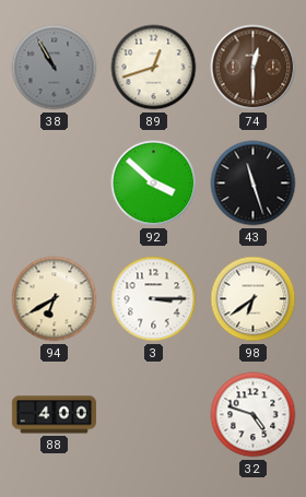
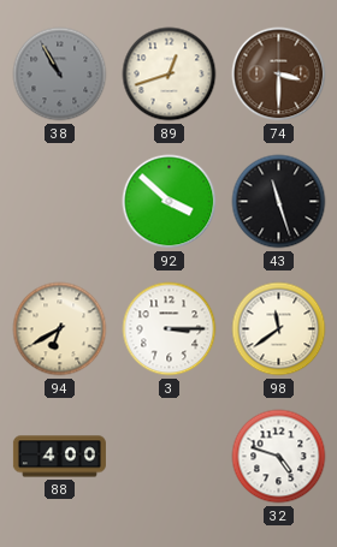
74: 12:30 -> 3:30
98: 6:39 -> 11:39
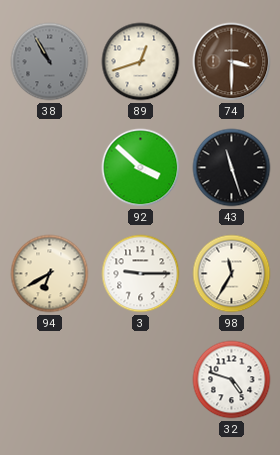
3: 3:15 -> 9:15
98: 11:39 -> 11:35
88: 4:00 -> none
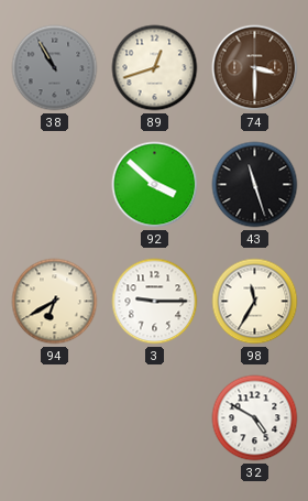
32: 4:48 -> 4:50
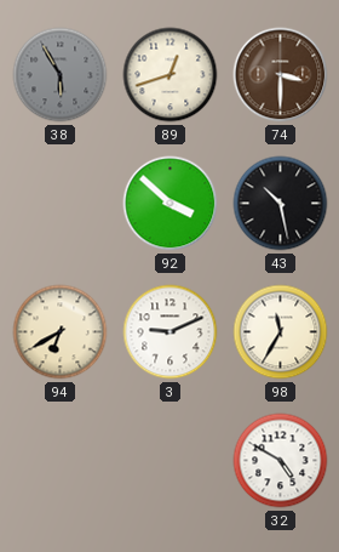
38: 10:55 -> 5:55
43: 11:27 -> 10:28
3: 9:15 -> 9:11
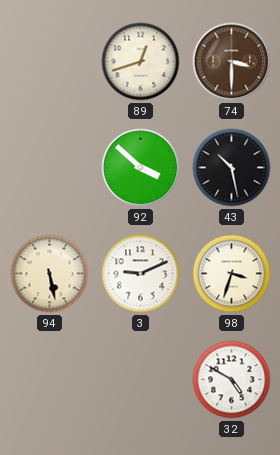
38: 5:55 -> none
94: 6:40 -> 5:28
98: 11:35 -> 3:33
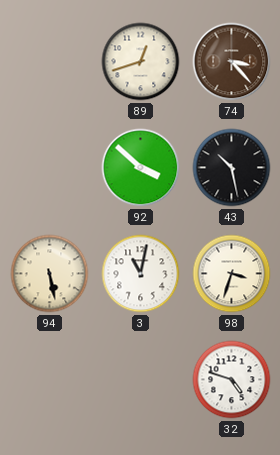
74: 3:30 -> 3:23
3: 9:11 -> 11:02
32: 4:50 -> 4:48
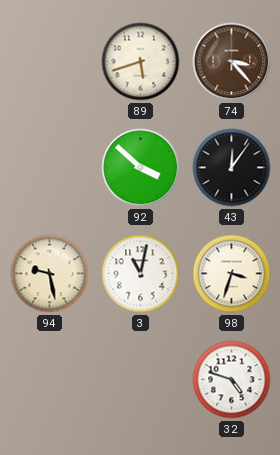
89: 12:42 -> 5:42
43: 10:28 -> 12:06
94: 5:28 -> 9:28
